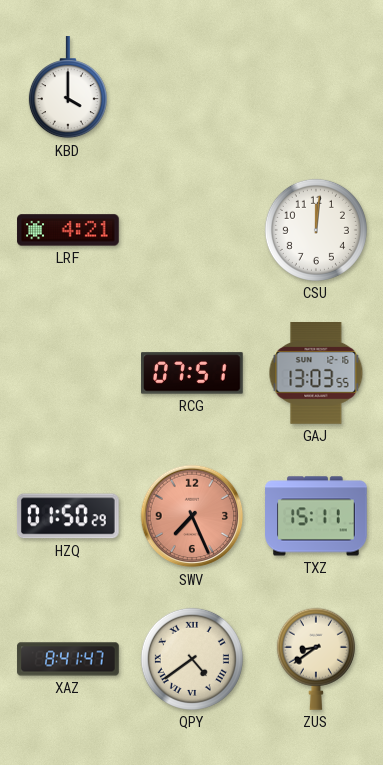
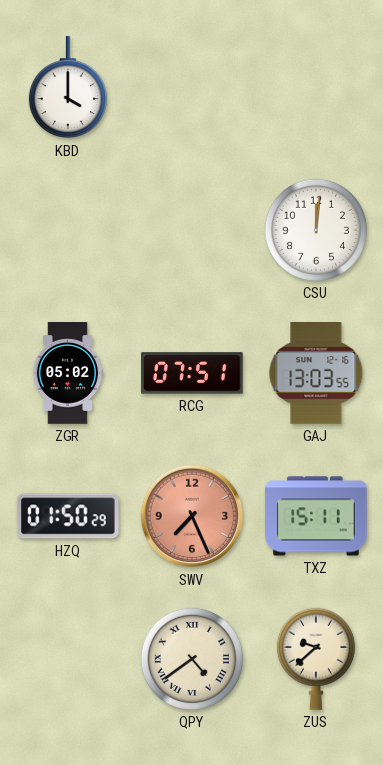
LRF: 4:21 -> none
ZGR: none -> 05:02
XAZ: 8:41 -> none
ZUS: 8:39 -> 9:38
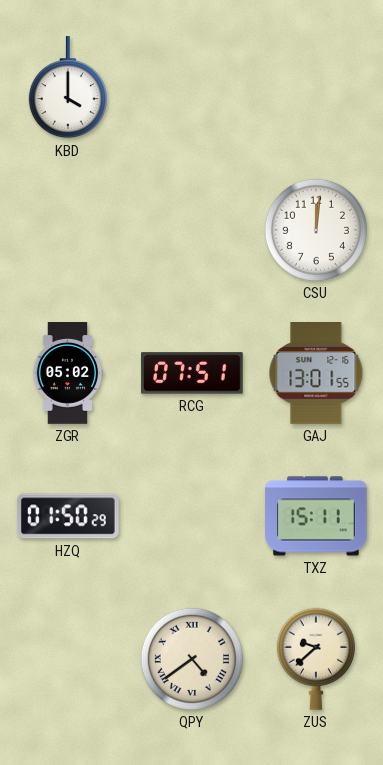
GAJ: 13:03 -> 13:01
SWV: 7:26 -> none
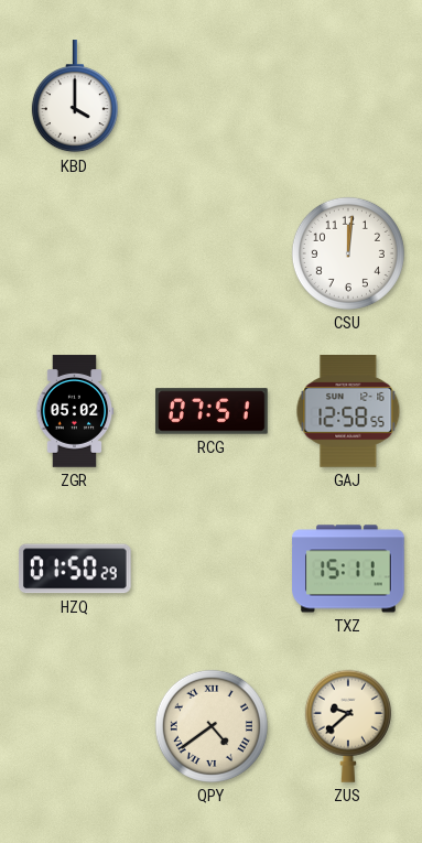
GAJ: 13:01 -> 12:58
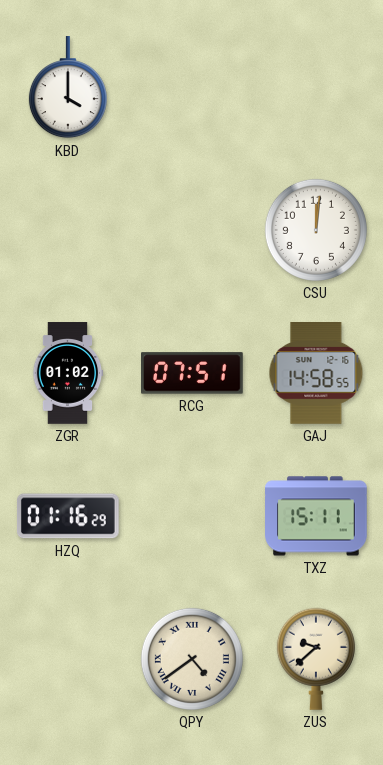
ZGR: 05:02 -> 01:02
GAJ: 12:58 -> 14:58
HZQ: 01:50 -> 01:16
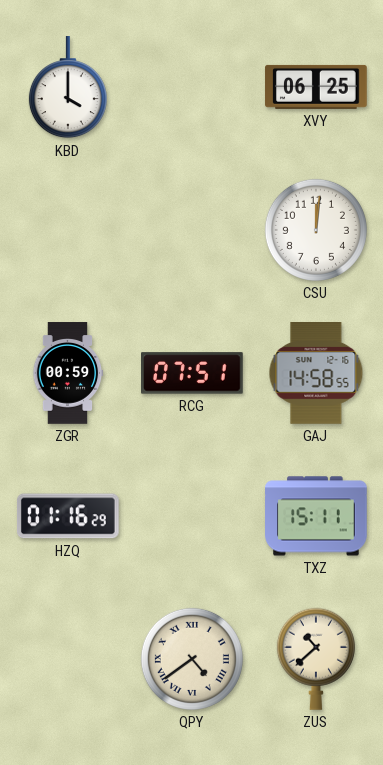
XVY: none -> 06:25
ZGR: 01:02 -> 00:59
ZUS: 9:38 -> 10:38
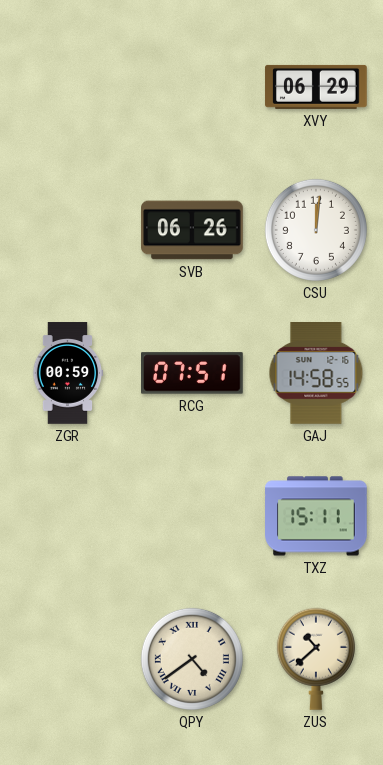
KBD: 4:00 -> none
XVY: 06:25 -> 06:29
SVB: none -> 06:26
HZQ: 01:16 -> none
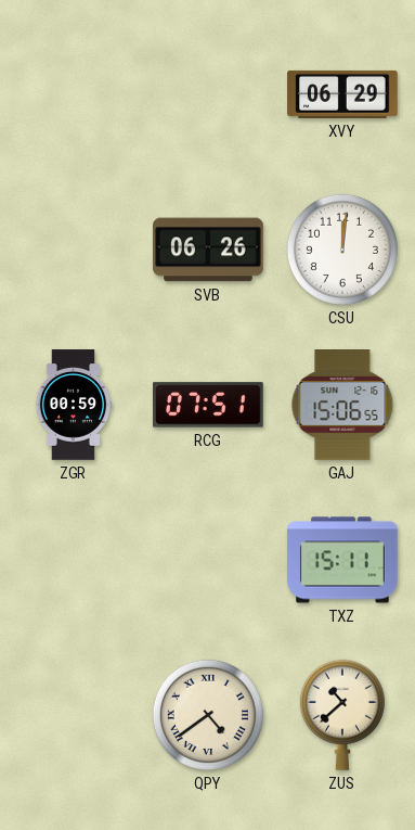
GAJ: 14:58 -> 15:06
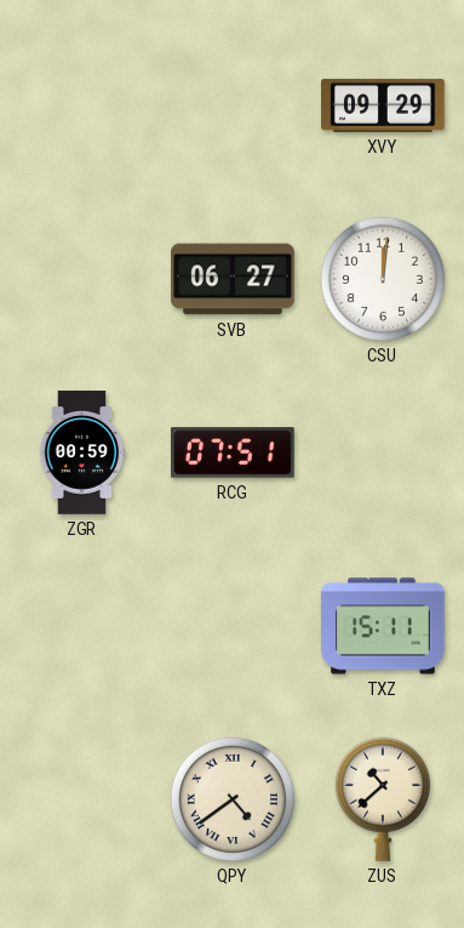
XVY: 06:29 -> 09:29
SVB: 06:26 -> 06:27
GAJ: 15:06 -> none
